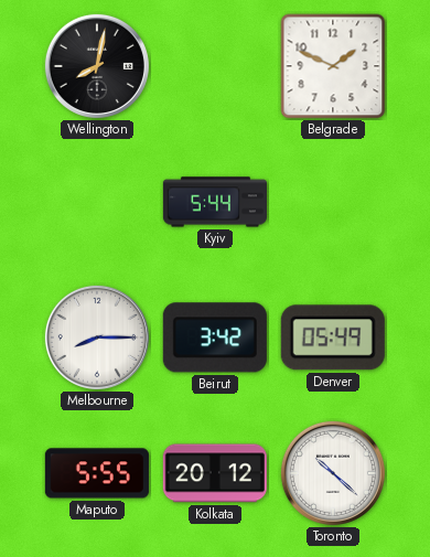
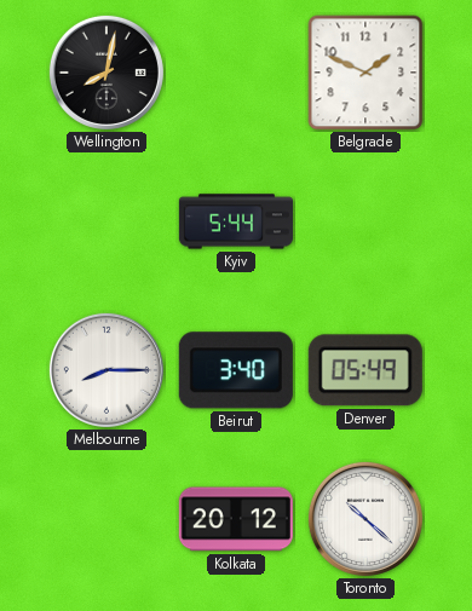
Beirut: 3:42 -> 3:40
Maputo: 5:55 -> none
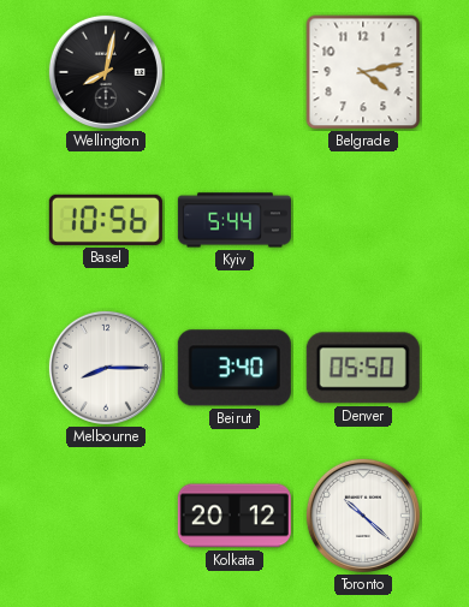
Belgrade: 1:49 -> 4:13
Basel: none -> 10:56
Denver: 05:49 -> 05:50
